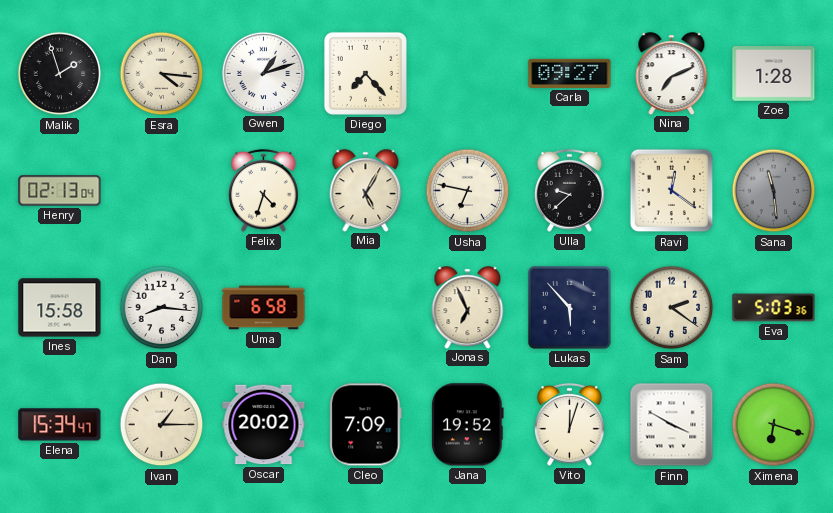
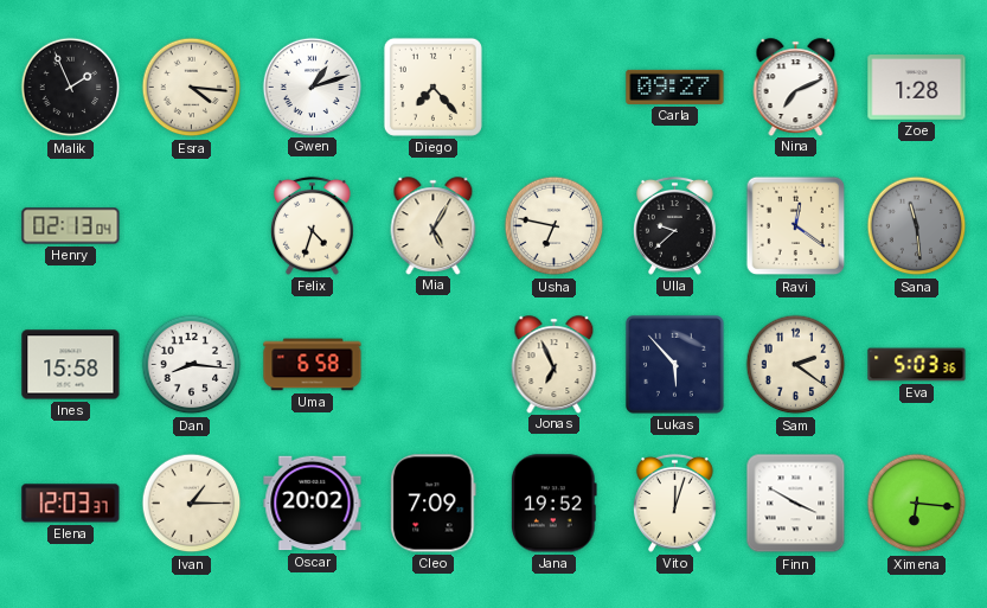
Malik: 1:57 -> 1:56
Elena: 15:34 -> 12:03
Ximena: 6:18 -> 6:16
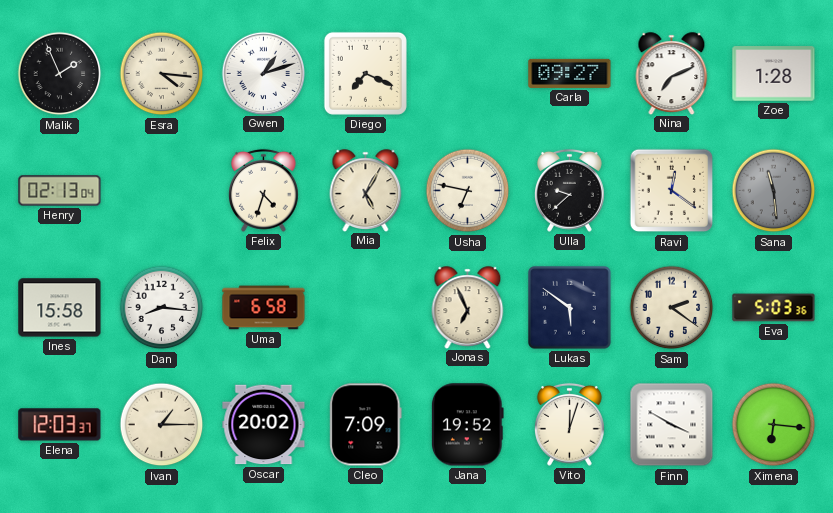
Diego: 7:23 -> 7:19
Lukas: 5:53 -> 5:51
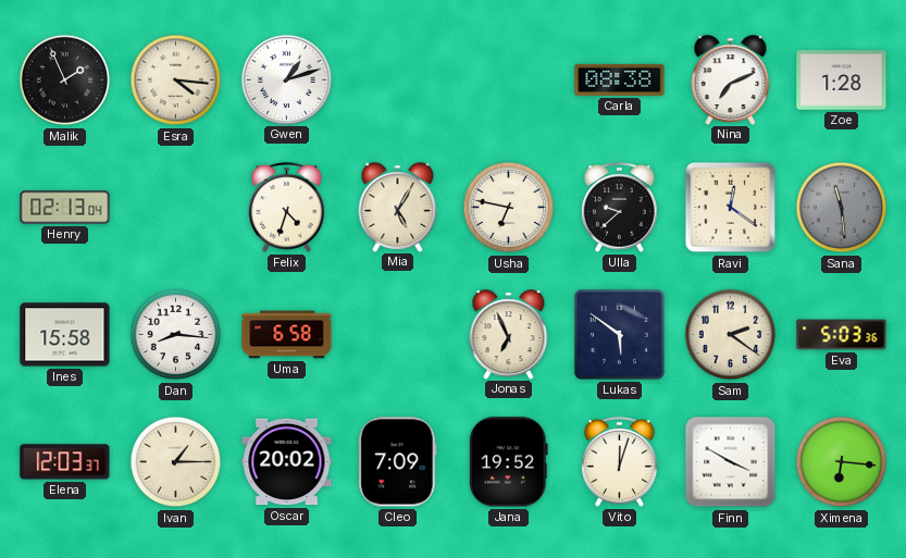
Diego: 7:19 -> none
Carla: 09:27 -> 08:38
